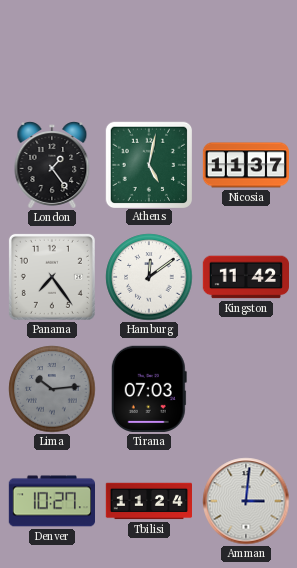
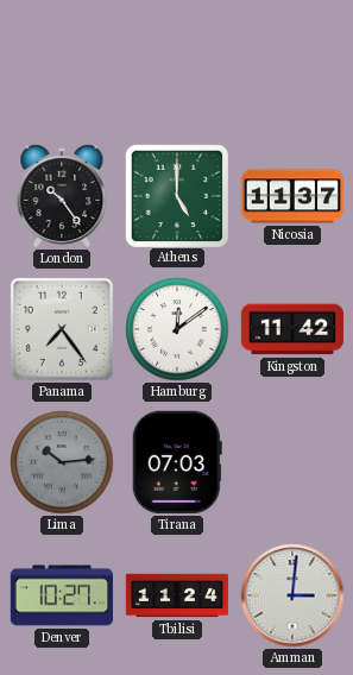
London: 1:24 -> 10:24
Athens: 5:02 -> 5:00
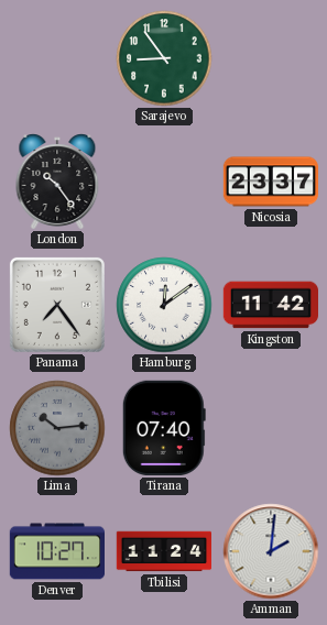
Sarajevo: none -> 8:54
Athens: 5:00 -> none
Nicosia: 11:37 -> 23:37
Tirana: 07:03 -> 07:40
Amman: 3:01 -> 2:01
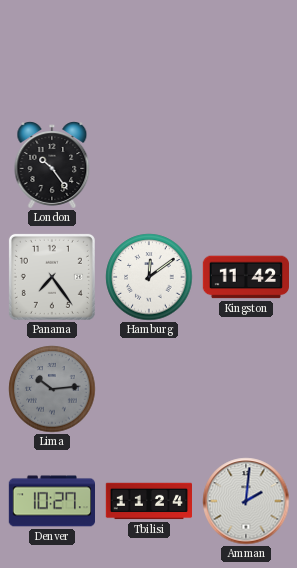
Sarajevo: 8:54 -> none
Nicosia: 23:37 -> none
Tirana: 07:40 -> none
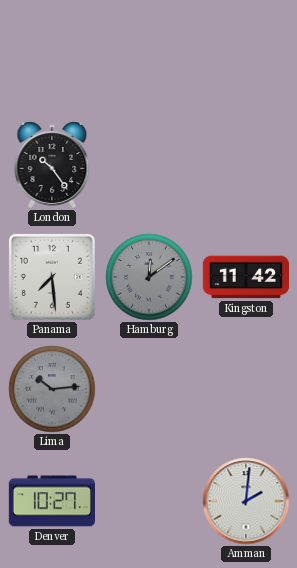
Panama: 7:24 -> 7:29
Hamburg dial: white -> grey
Tbilisi: 11:24 -> none
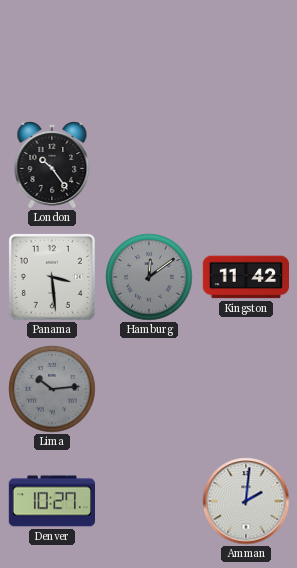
Panama: 7:29 -> 3:29
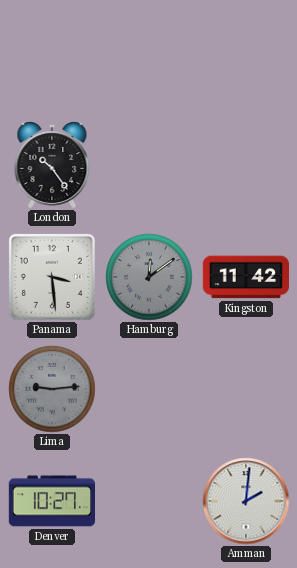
Lima: 10:14 -> 9:14
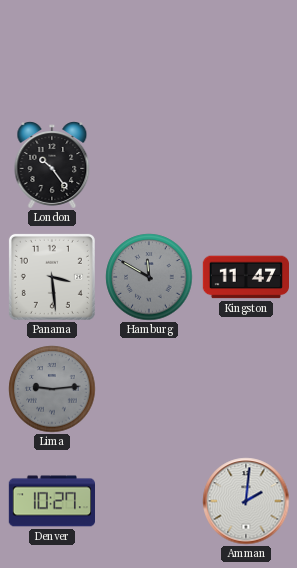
Hamburg: 12:09 -> 11:50
Kingston: 11:42 -> 11:47
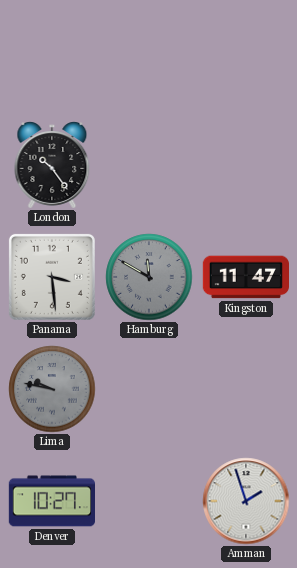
Lima: 9:14 -> 9:47
Amman: 2:01 -> 1:57
